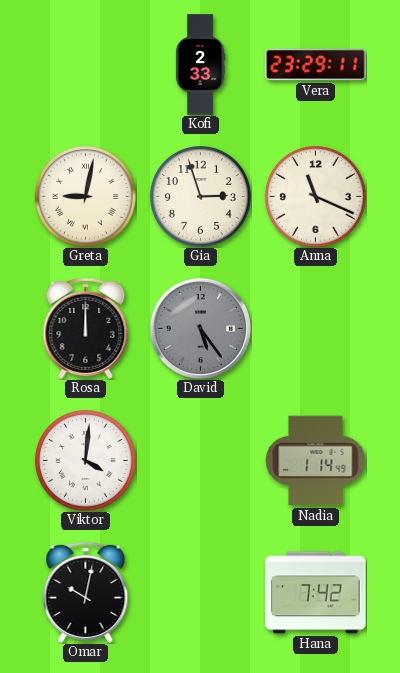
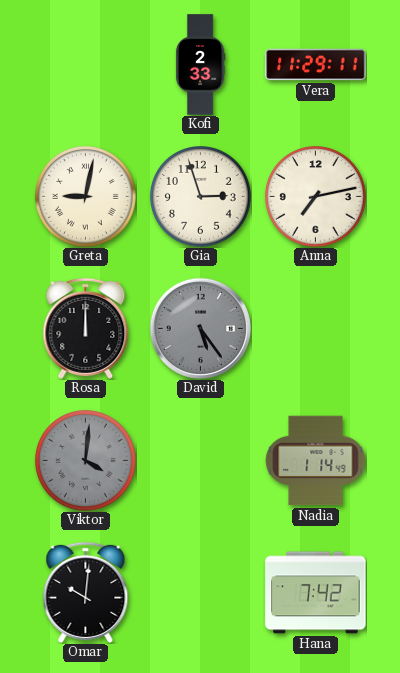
Vera: 23:29 -> 11:29
Anna: 11:19 -> 7:13
Viktor dial: white -> grey
Omar: 10:02 -> 10:01
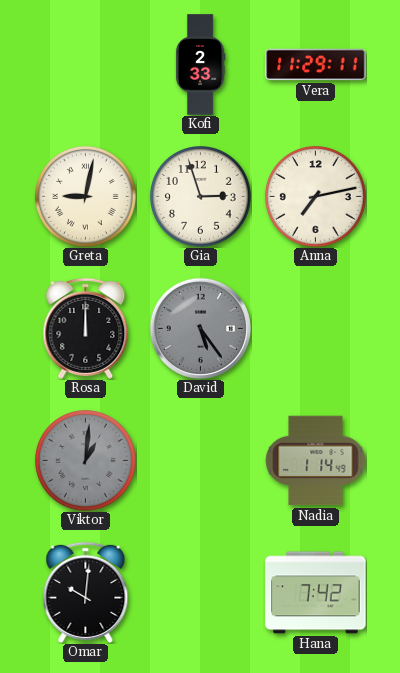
Viktor: 4:01 -> 1:01
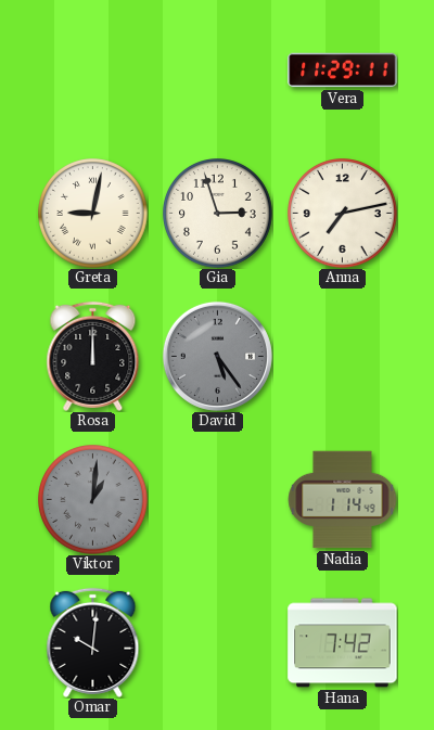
Kofi: 2:33 -> none
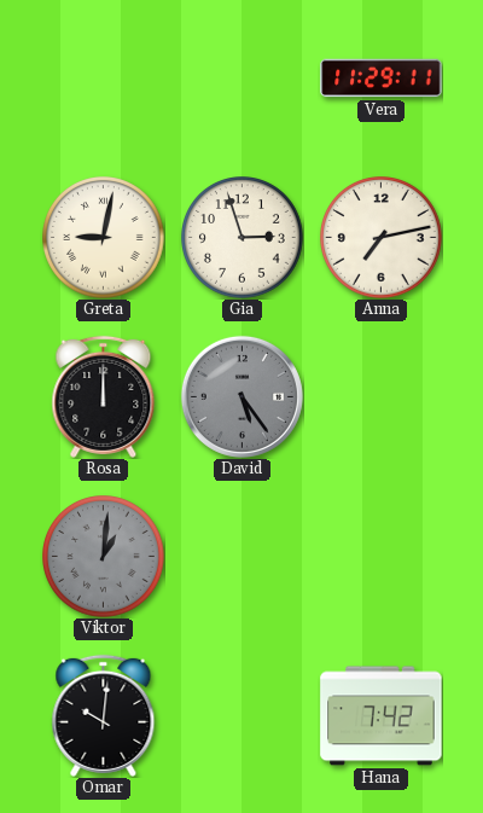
Nadia: 1:14 -> none
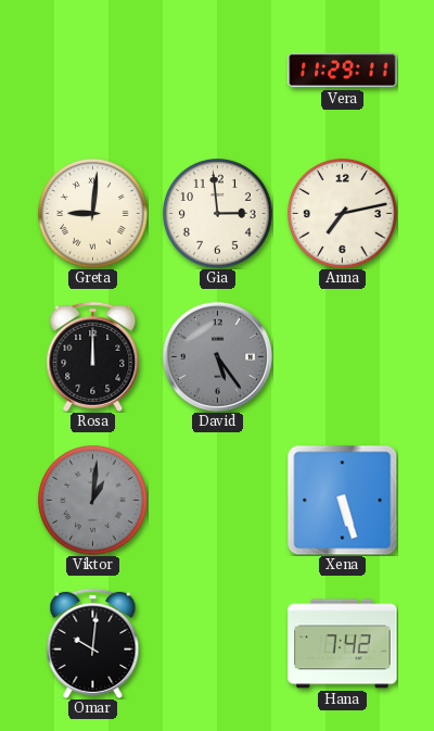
Greta: 9:02 -> 9:01
Gia: 2:57 -> 2:59
Xena: none -> 5:27
